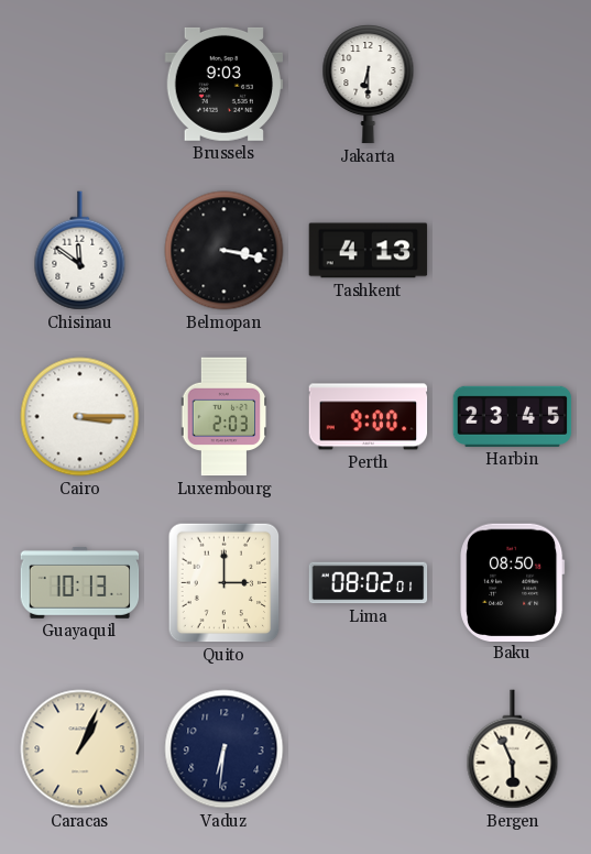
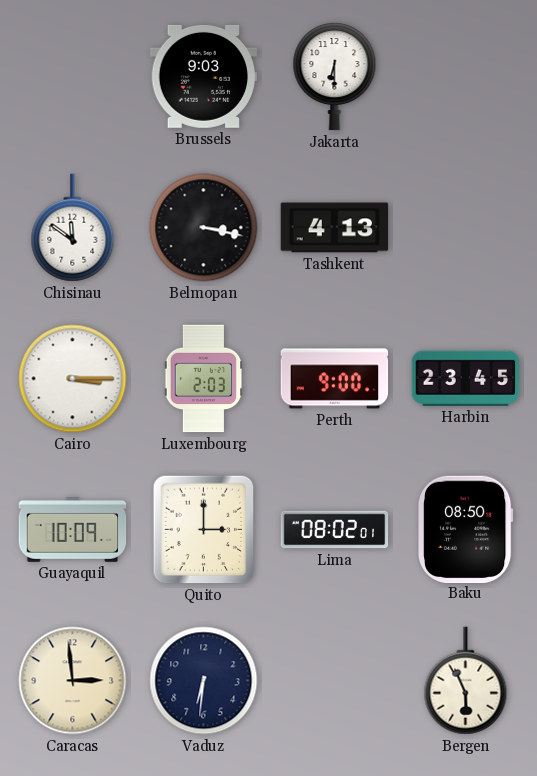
Guayaquil: 10:13 -> 10:09
Caracas: 1:04 -> 2:59
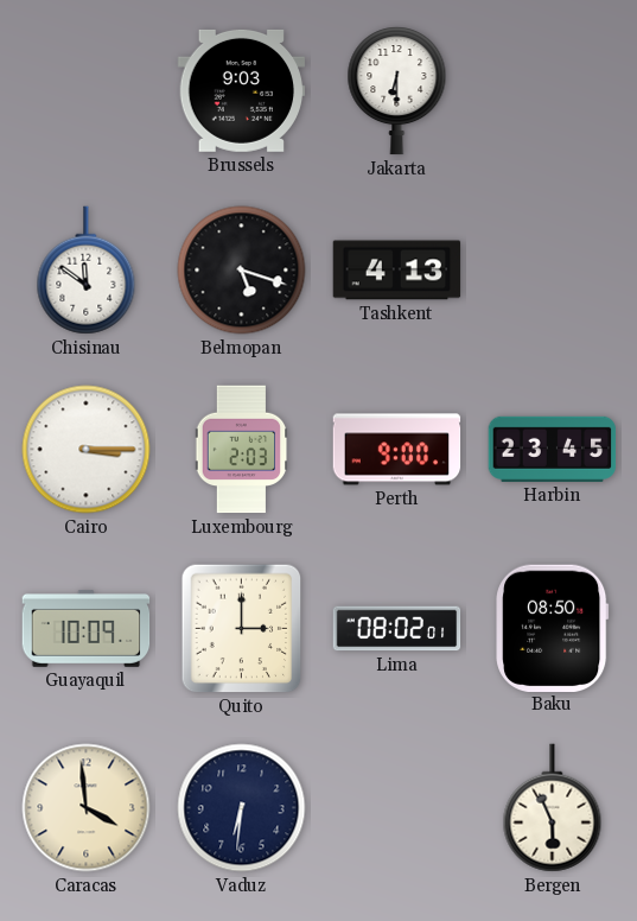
Belmopan: 3:17 -> 5:18
Caracas: 2:59 -> 3:59
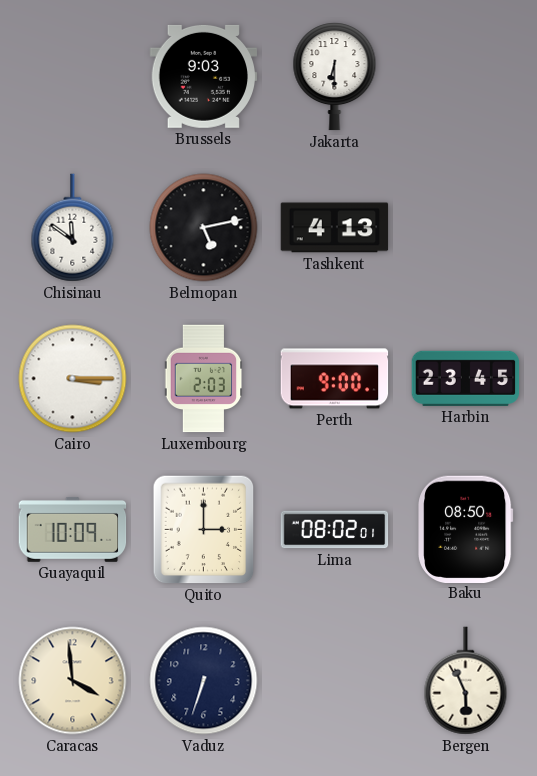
Belmopan: 5:18 -> 5:13
Vaduz: 6:31 -> 6:33
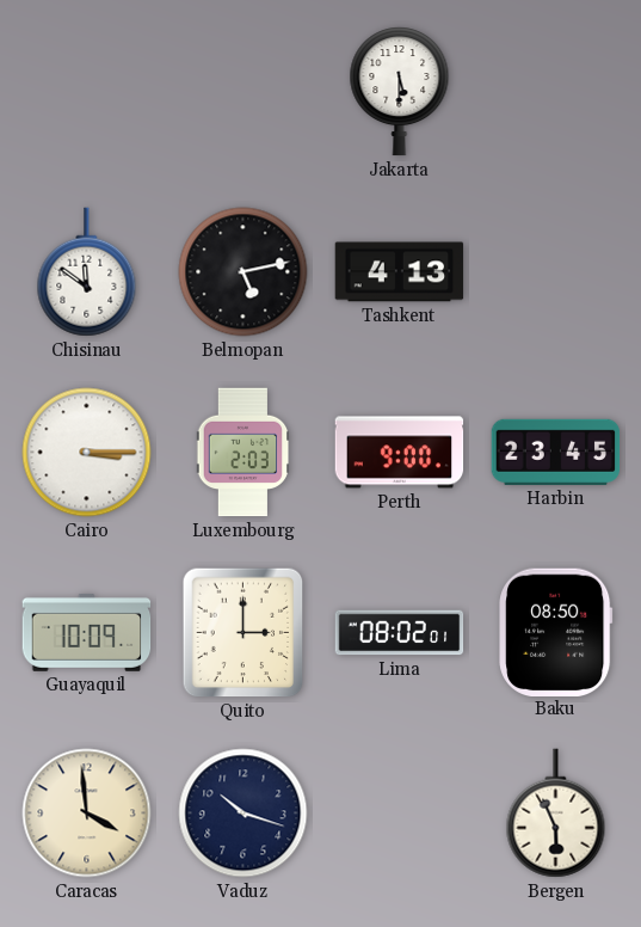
Brussels: 9:03 -> none
Jakarta: 6:30 -> 5:30
Vaduz: 6:33 -> 10:18
